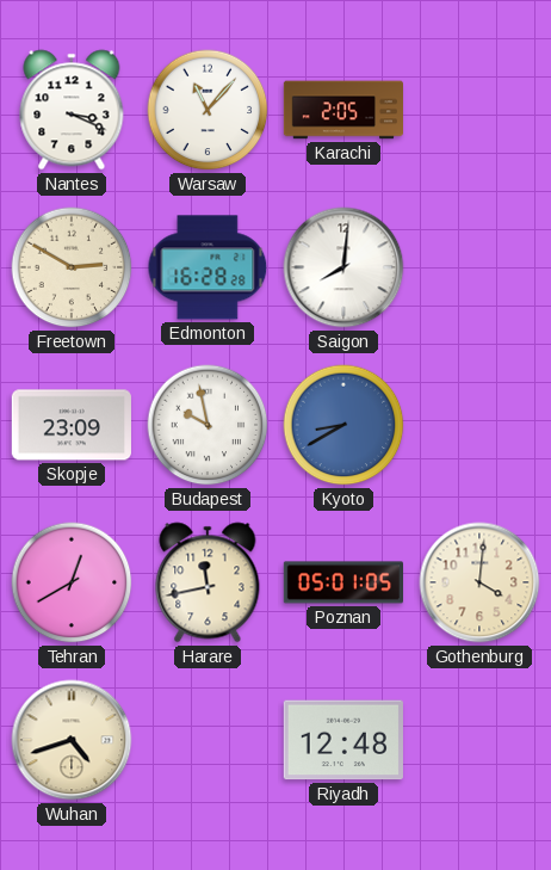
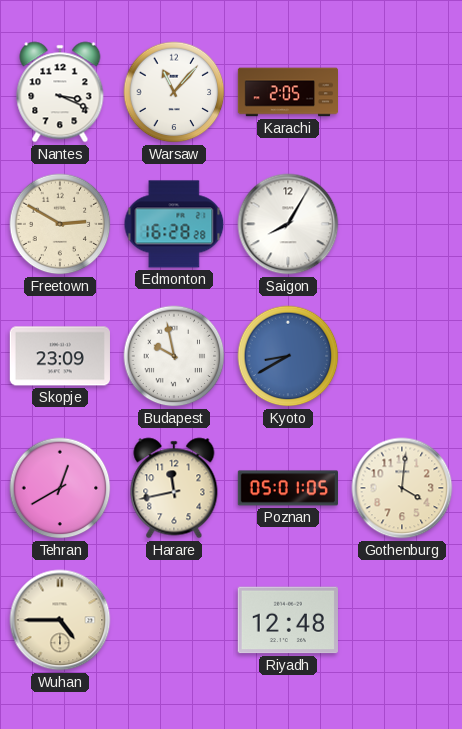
Saigon: 8:01 -> 8:05
Wuhan: 4:42 -> 4:45
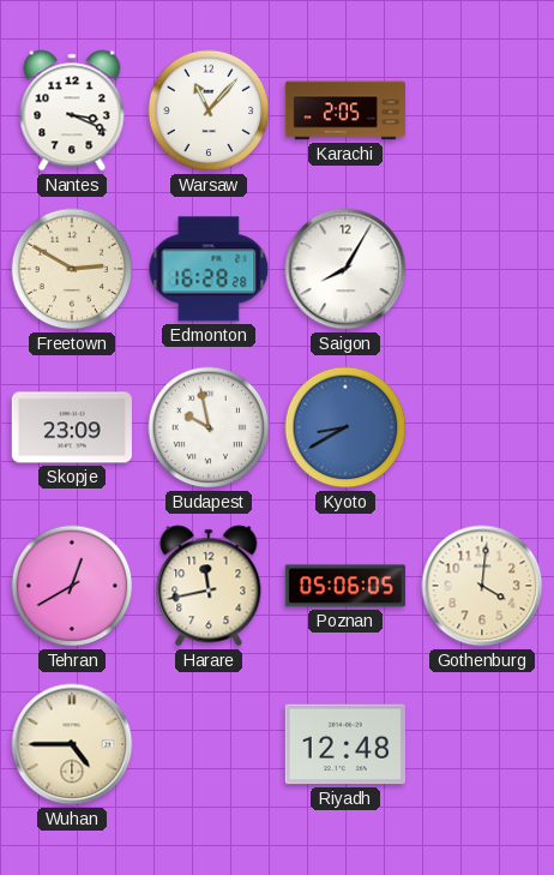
Poznan: 05:01 -> 05:06
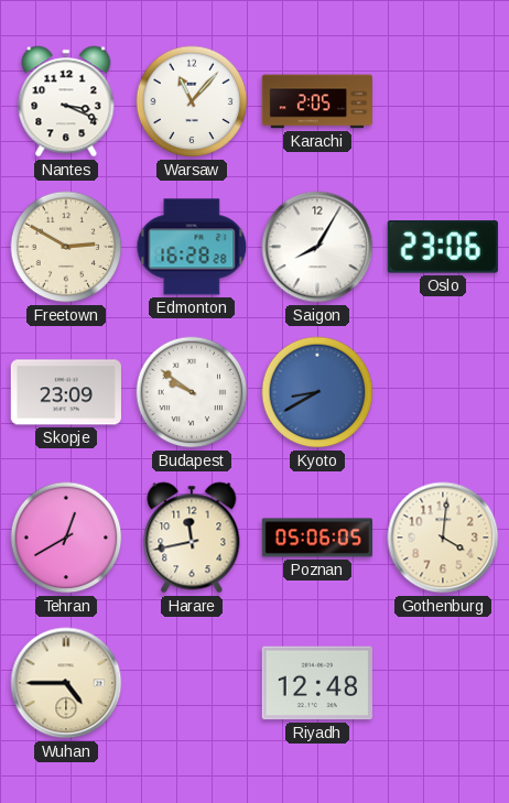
Oslo: none -> 23:06
Budapest: 9:58 -> 9:51
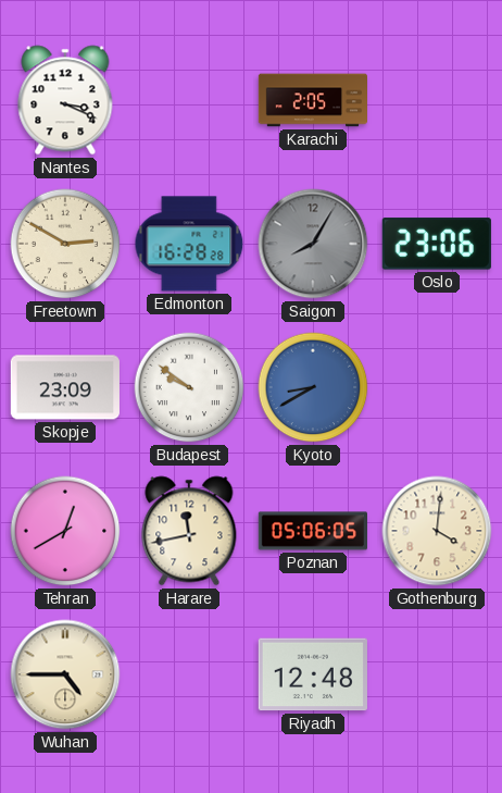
Warsaw: 11:07 -> none
Saigon dial: white -> grey
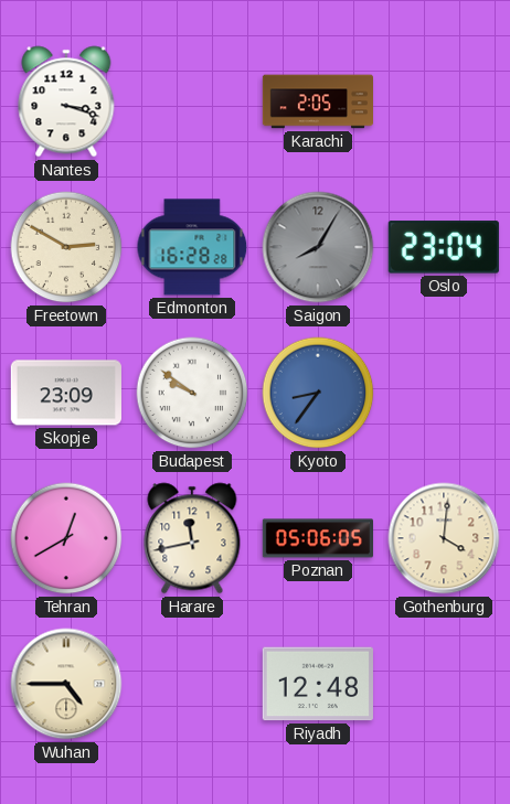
Nantes: 3:19 -> 3:18
Oslo: 23:06 -> 23:04
Kyoto: 8:40 -> 8:36
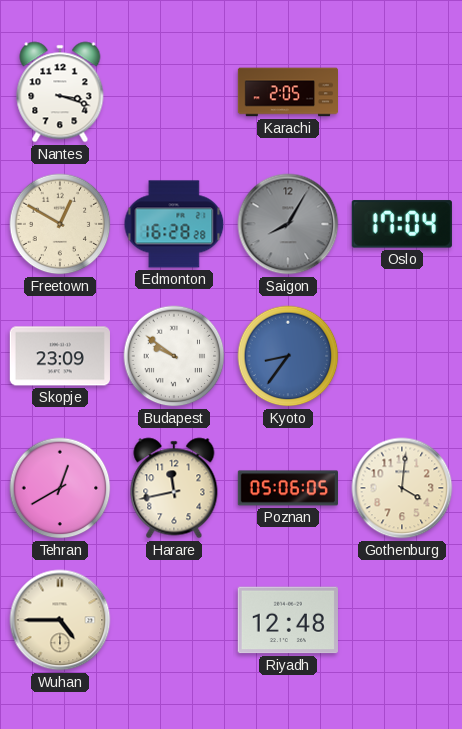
Freetown: 2:50 -> 12:50
Oslo: 23:04 -> 17:04
